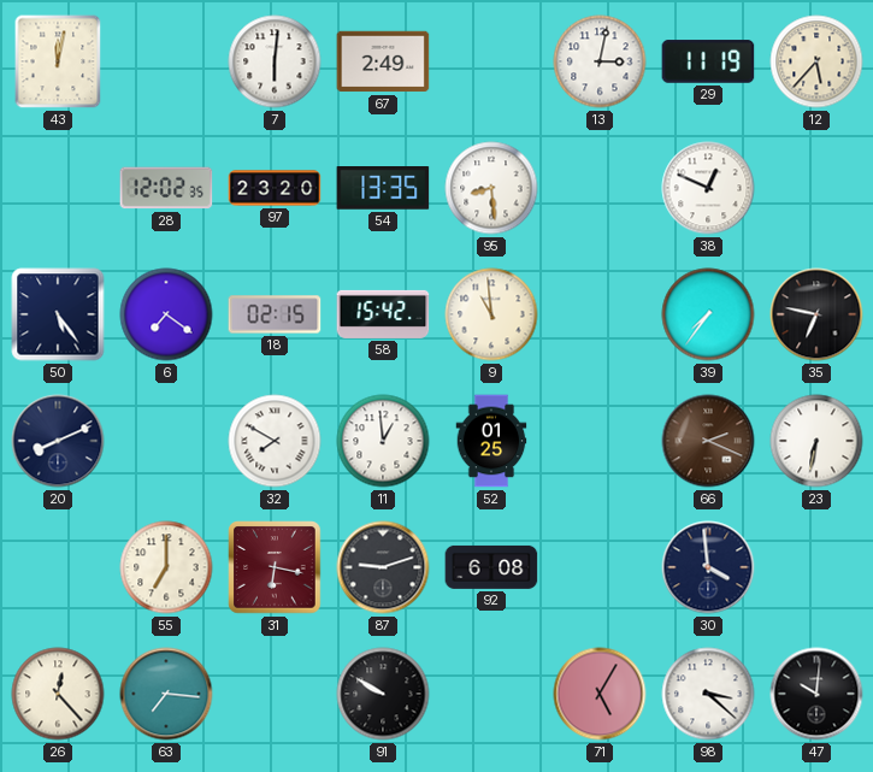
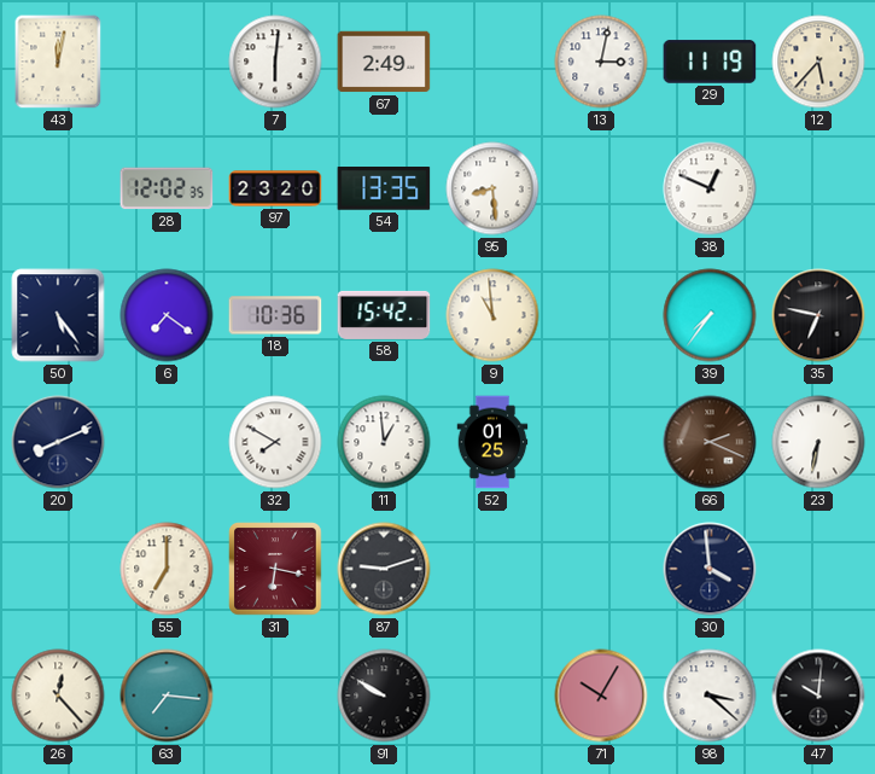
18: 02:15 -> 10:36
92: 6:08 -> none
71: 5:05 -> 10:05
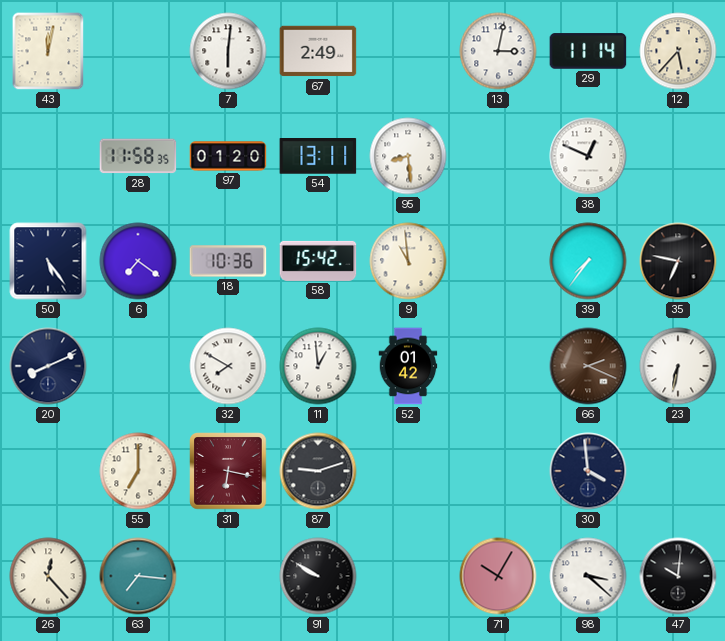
29: 11:19 -> 11:14
28: 12:02 -> 11:58
97: 23:20 -> 01:20
54: 13:35 -> 13:11
52: 01:25 -> 01:42
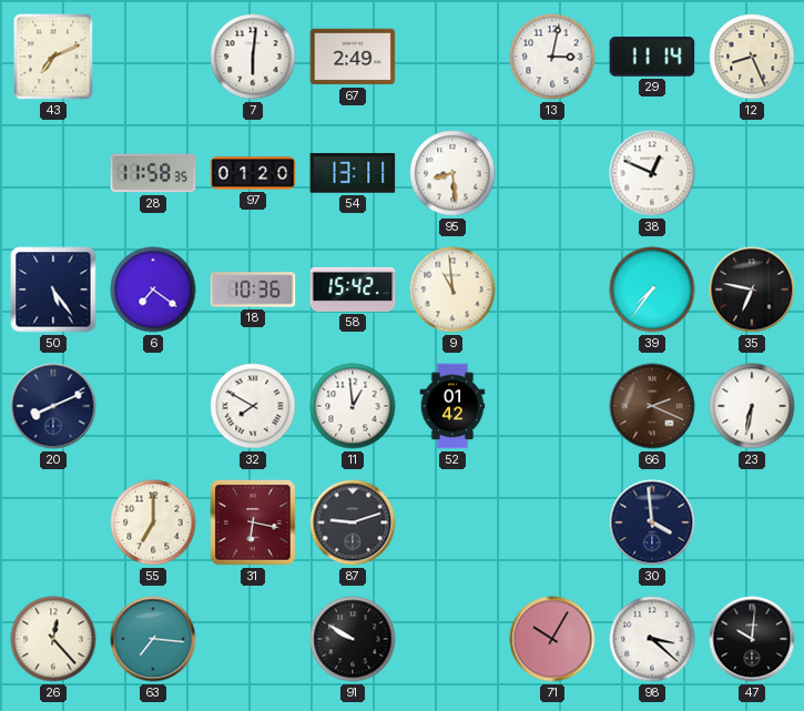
43: 12:02 -> 7:11
12: 5:37 -> 8:26
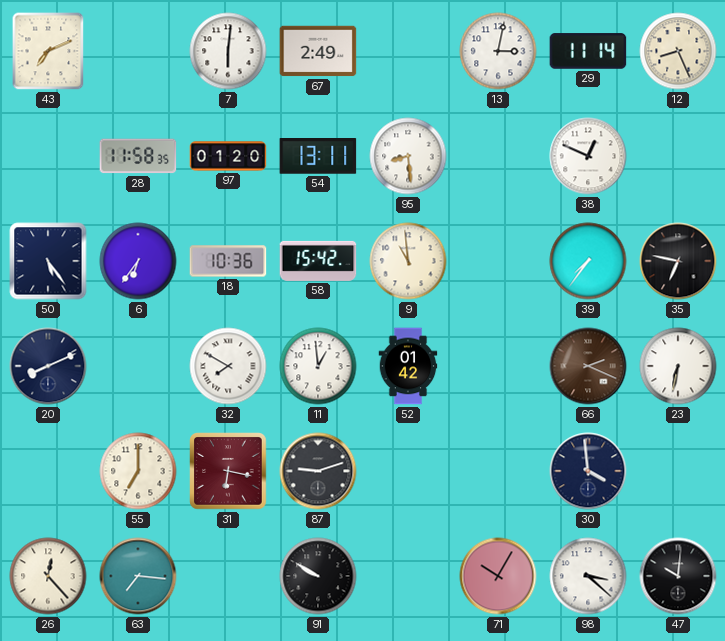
6: 7:21 -> 6:36
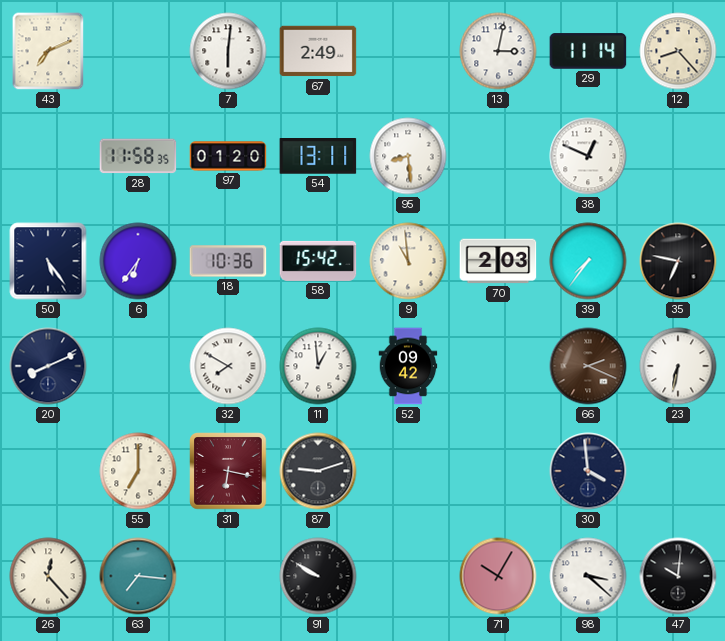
12: 8:26 -> 8:23
70: none -> 2:03
52: 01:42 -> 09:42
